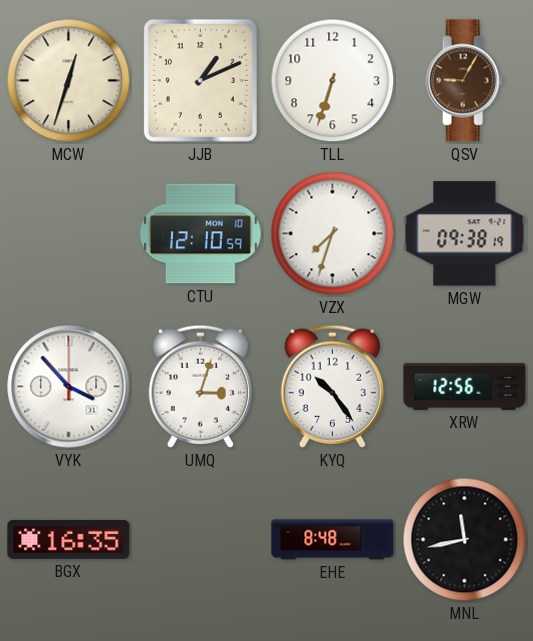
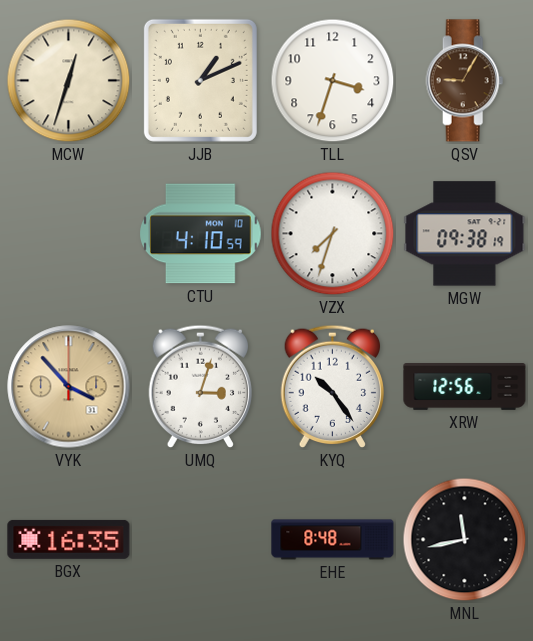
TLL: 6:33 -> 3:33
CTU: 12:10 -> 4:10
VYK dial: white -> champagne
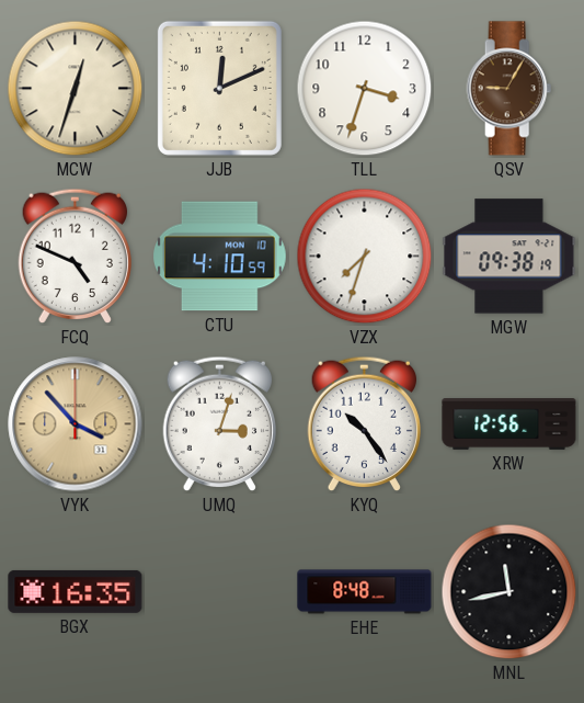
JJB: 1:11 -> 12:11
FCQ: none -> 4:49
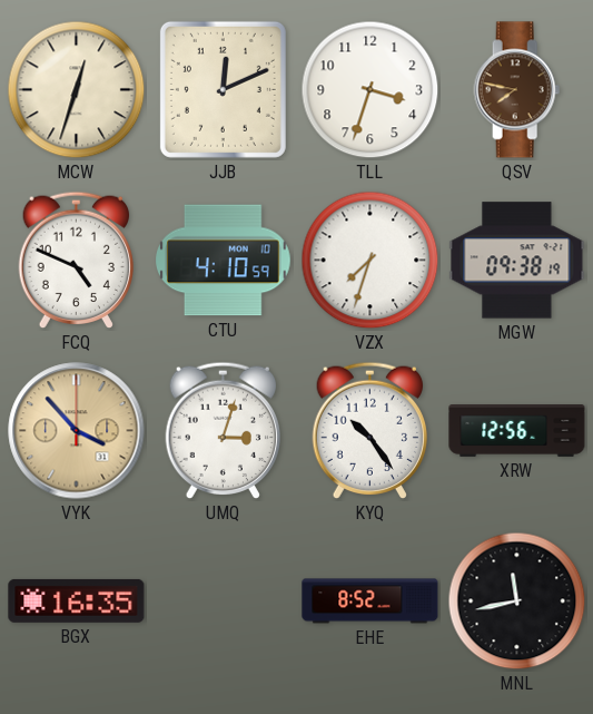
QSV: 9:05 -> 7:47
EHE: 8:48 -> 8:52
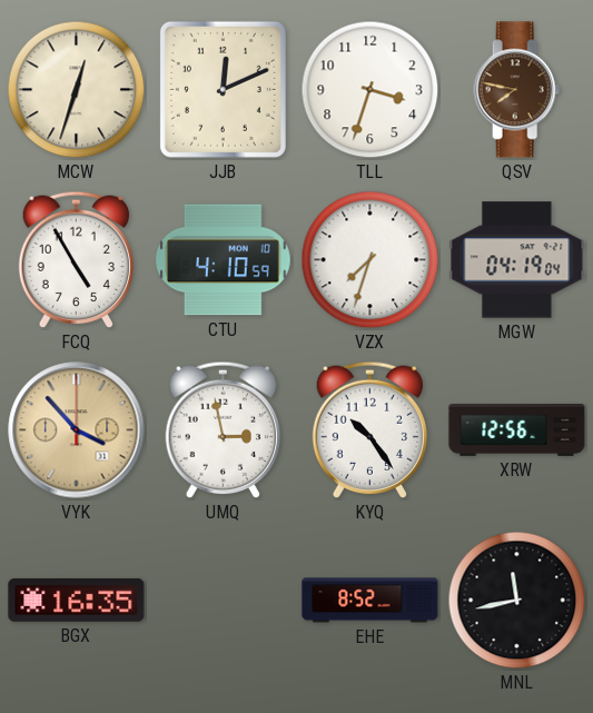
FCQ: 4:49 -> 4:55
MGW: 09:38 -> 04:19
UMQ: 3:03 -> 2:58
